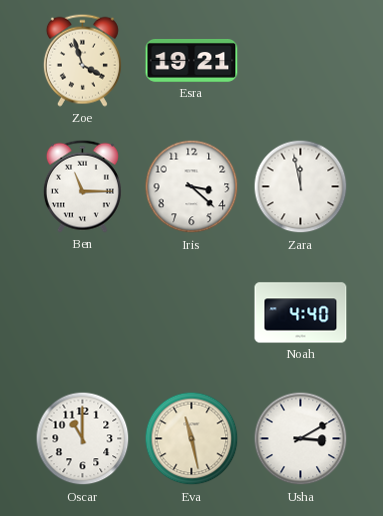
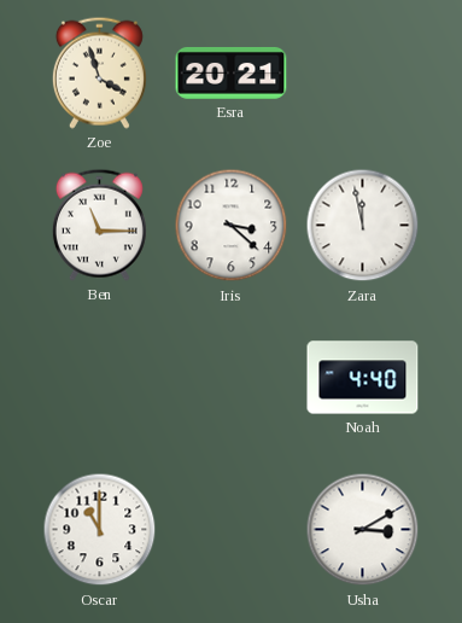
Esra: 19:21 -> 20:21
Eva: 11:28 -> none
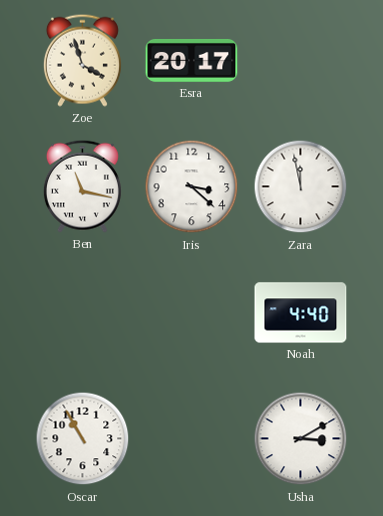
Esra: 20:21 -> 20:17
Ben: 11:15 -> 11:17
Oscar: 11:00 -> 10:55
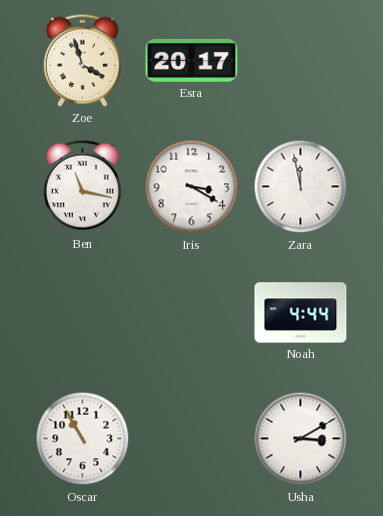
Iris: 3:22 -> 3:20
Noah: 4:40 -> 4:44
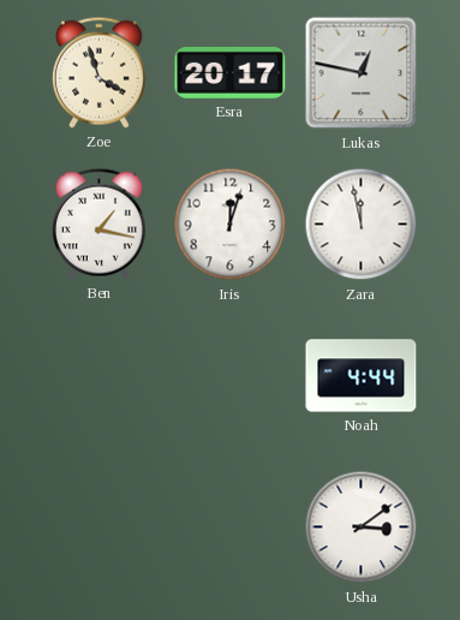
Lukas: none -> 12:47
Ben: 11:17 -> 1:17
Iris: 3:20 -> 12:03
Oscar: 10:55 -> none
Usha: 3:10 -> 3:09
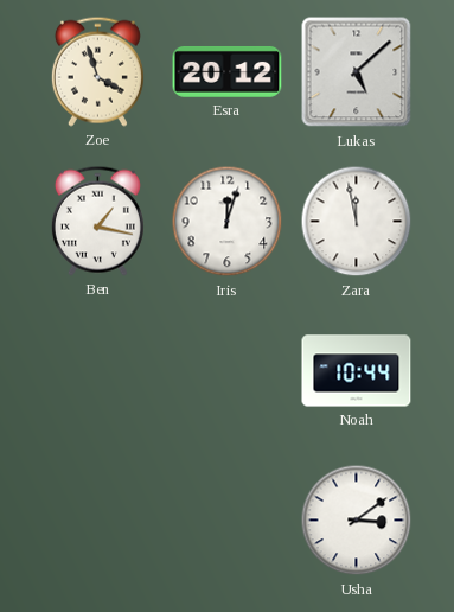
Esra: 20:17 -> 20:12
Lukas: 12:47 -> 5:08
Noah: 4:44 -> 10:44
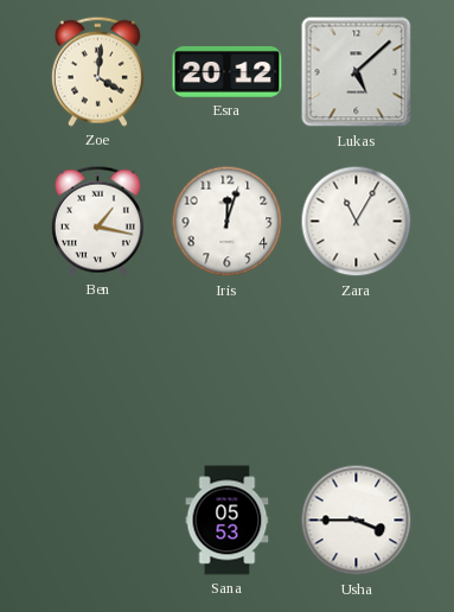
Zoe: 3:57 -> 4:01
Zara: 11:58 -> 11:05
Noah: 10:44 -> none
Sana: none -> 05:53
Usha: 3:09 -> 3:45
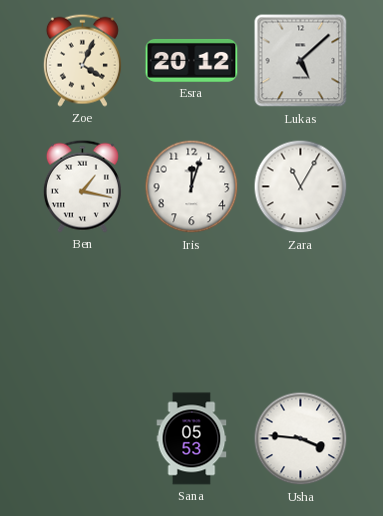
Zoe: 4:01 -> 4:04
Usha: 3:45 -> 3:46
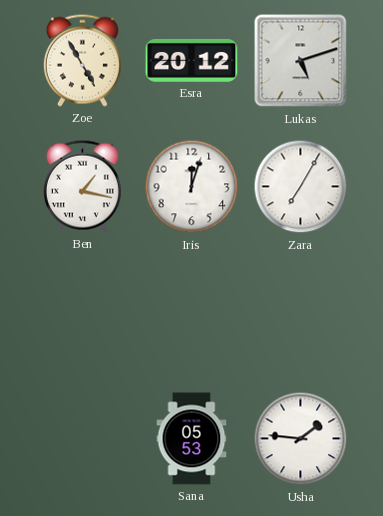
Zoe: 4:04 -> 4:55
Lukas: 5:08 -> 5:12
Zara: 11:05 -> 7:05
Usha: 3:46 -> 1:46
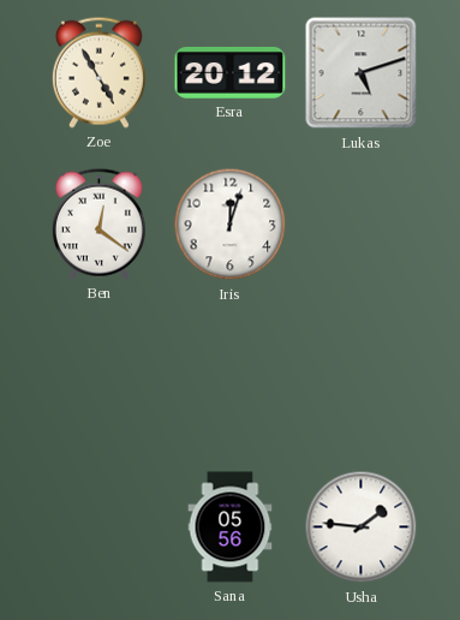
Ben: 1:17 -> 12:21
Zara: 7:05 -> none
Sana: 05:53 -> 05:56
